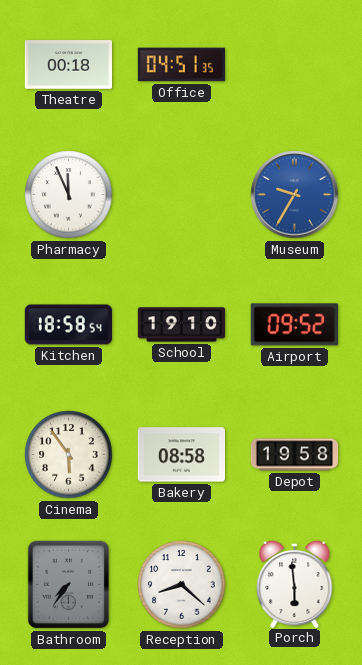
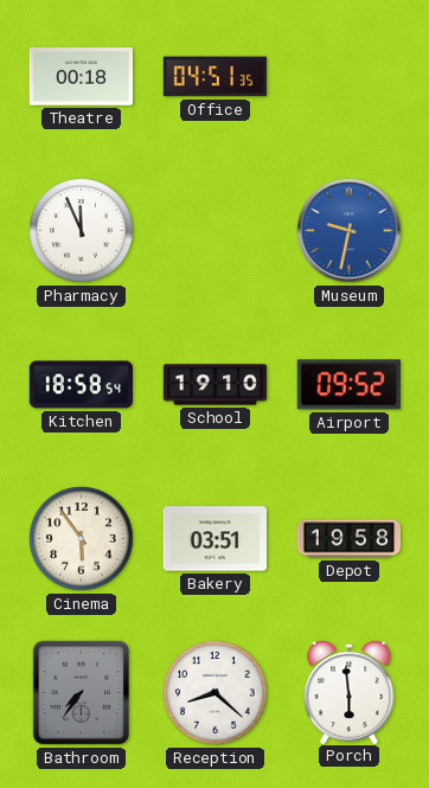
Museum: 9:35 -> 9:32
Bakery: 08:58 -> 03:51
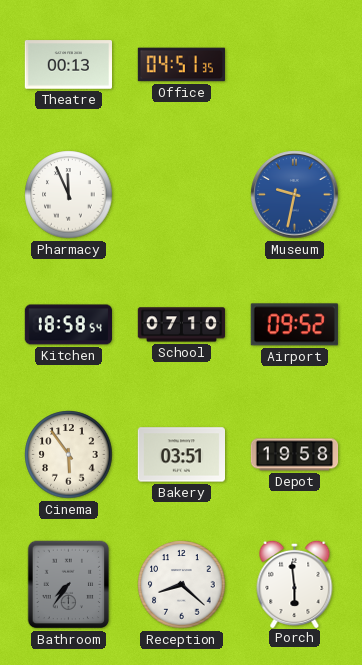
Theatre: 00:18 -> 00:13
School: 19:10 -> 07:10
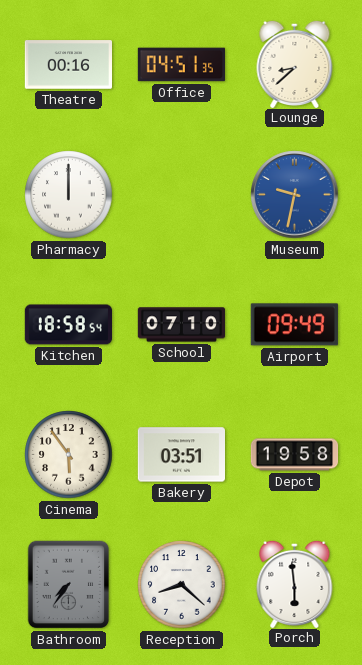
Theatre: 00:13 -> 00:16
Lounge: none -> 8:38
Pharmacy: 11:56 -> 12:00
Airport: 09:52 -> 09:49
